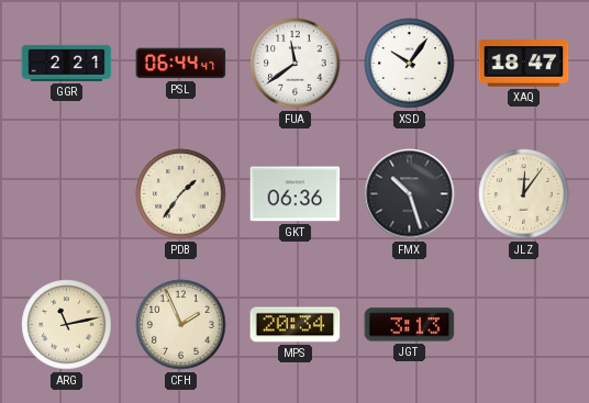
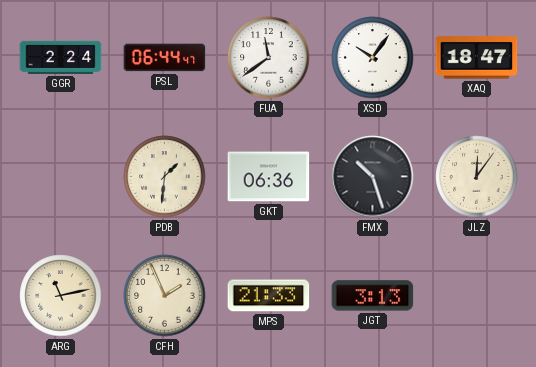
GGR: 2:21 -> 2:24
PDB: 1:36 -> 1:31
MPS: 20:34 -> 21:33
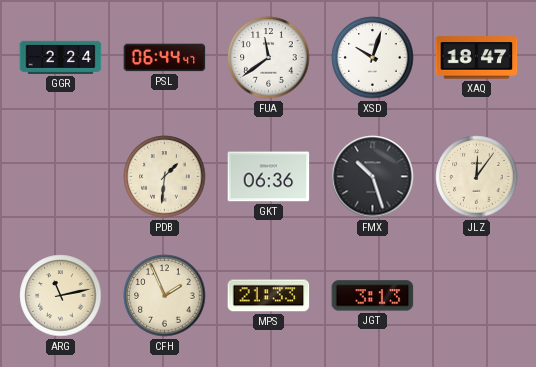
XSD: 10:06 -> 10:03
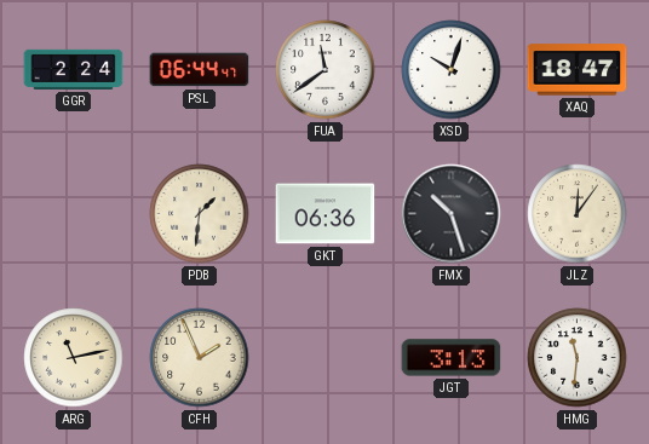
MPS: 21:33 -> none
HMG: none -> 11:31
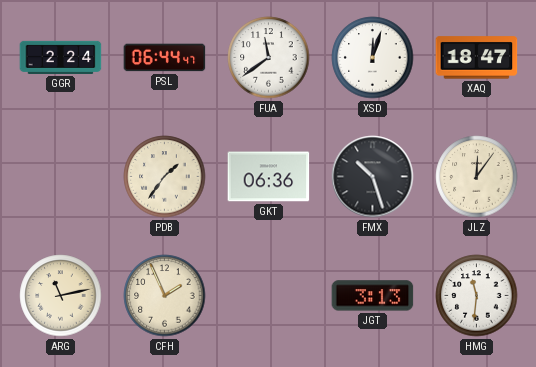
XSD: 10:03 -> 12:03
PDB: 1:31 -> 1:36
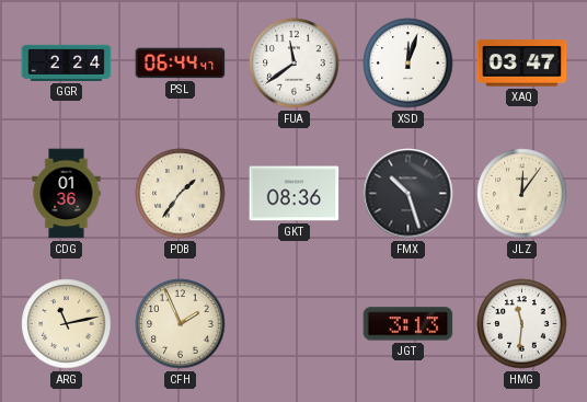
XAQ: 18:47 -> 03:47
CDG: none -> 01:36
GKT: 06:36 -> 08:36
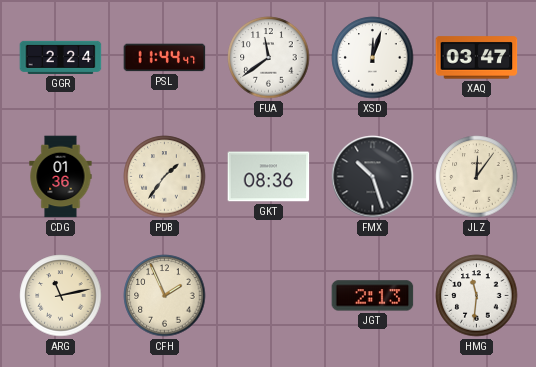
PSL: 06:44 -> 11:44
JGT: 3:13 -> 2:13
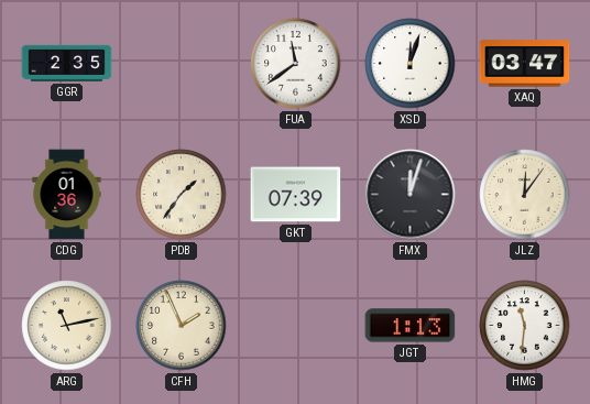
GGR: 2:24 -> 2:35
PSL: 11:44 -> none
GKT: 08:36 -> 07:39
FMX: 10:27 -> 12:03
JGT: 2:13 -> 1:13
